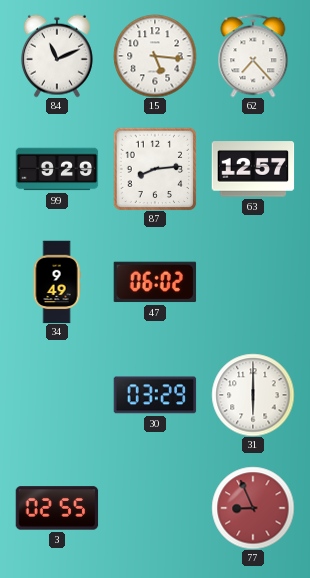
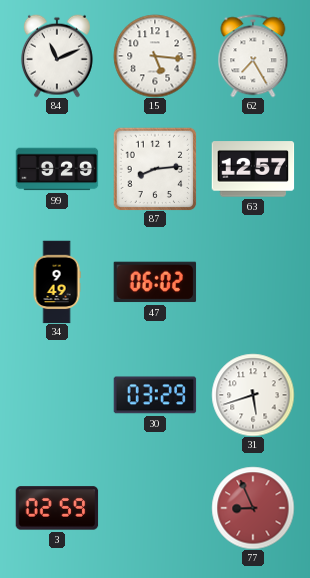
62: 7:23 -> 7:25
31: 6:00 -> 5:42
3: 02:55 -> 02:59
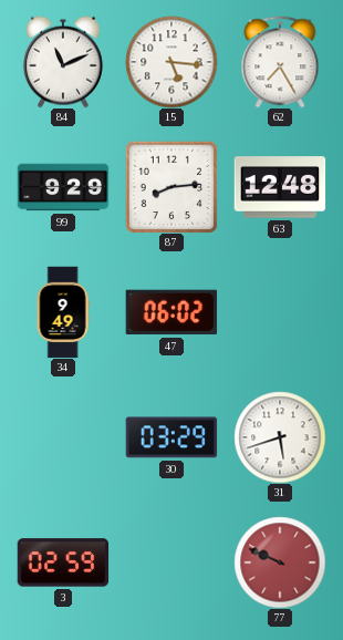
63: 12:57 -> 12:48
77: 8:56 -> 9:49
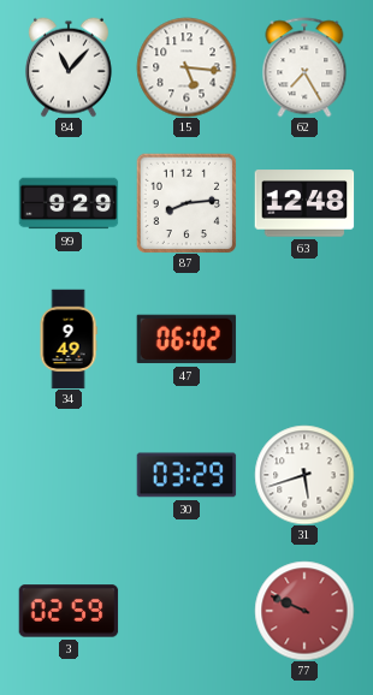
84: 11:11 -> 11:07
